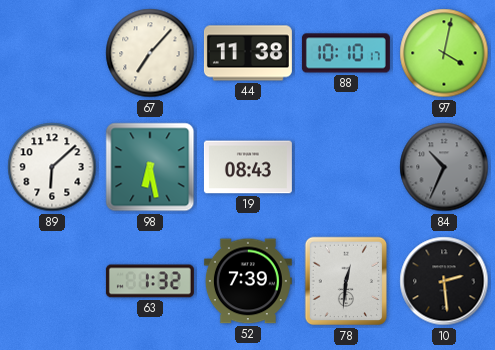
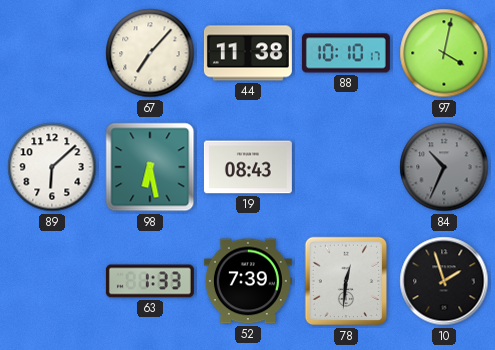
63: 1:32 -> 1:33
10: 2:29 -> 1:57
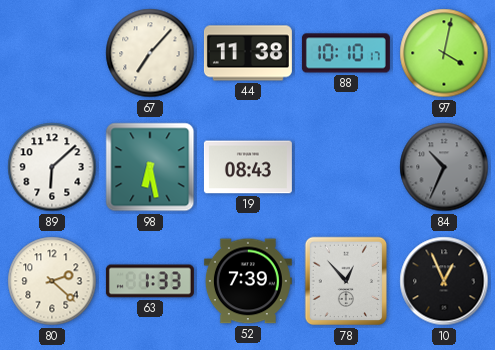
80: none -> 2:22
78: 12:31 -> 12:53
10: 1:57 -> 12:56
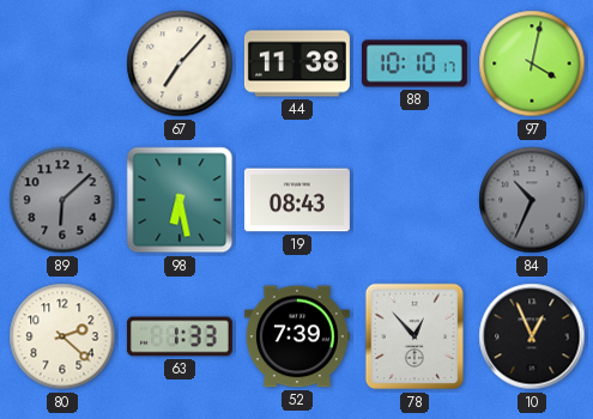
89 dial: white -> grey
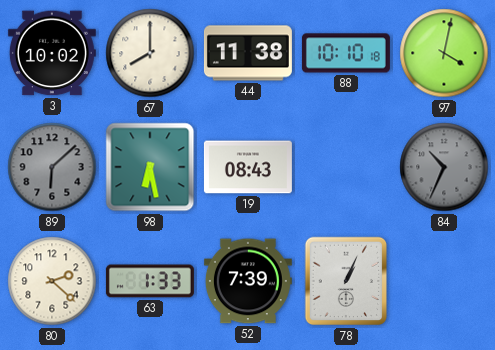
3: none -> 10:02
67: 7:07 -> 8:00
88: 10:10:17 -> 10:10:18
78: 12:53 -> 1:04
10: 12:56 -> none
